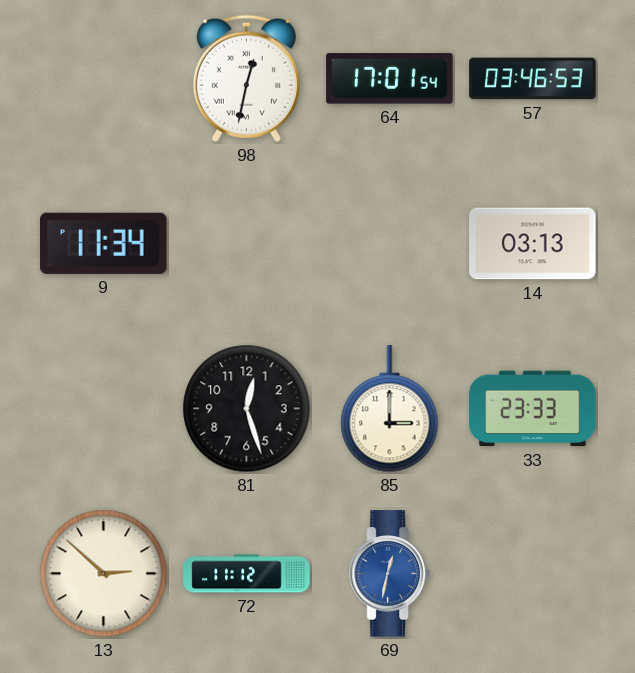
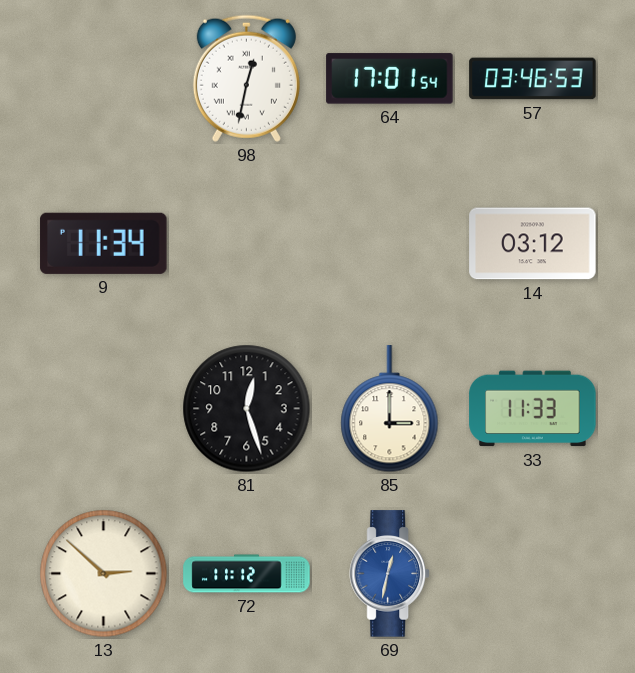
14: 03:13 -> 03:12
33: 23:33 -> 11:33
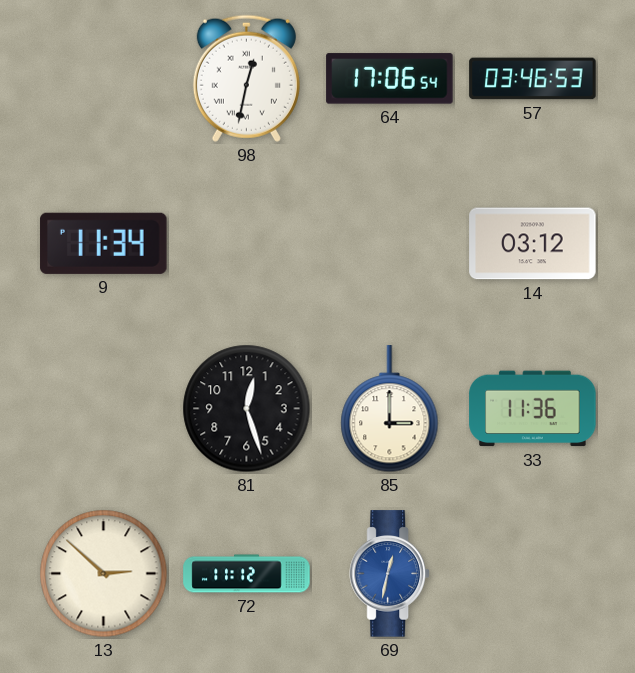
64: 17:01 -> 17:06
33: 11:33 -> 11:36
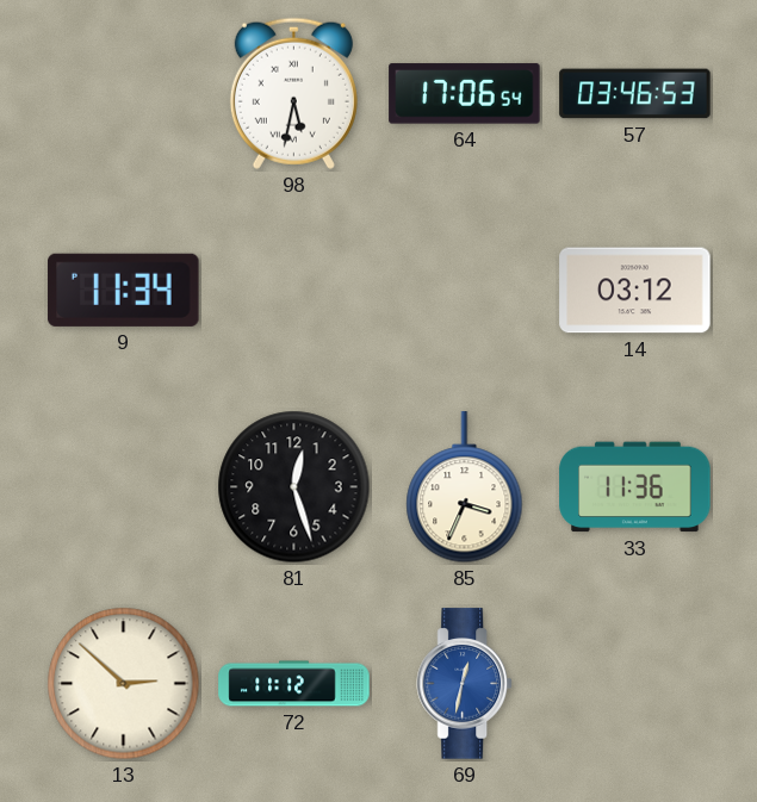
98: 12:32 -> 5:32
85: 3:00 -> 3:34
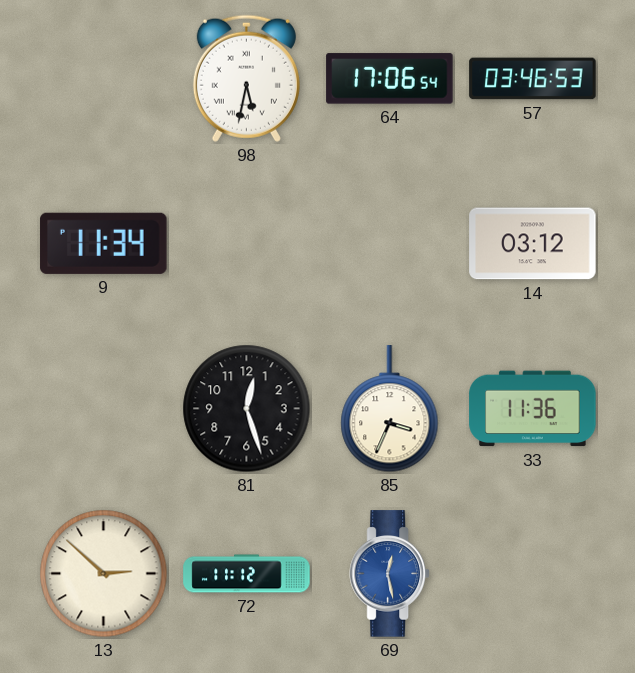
69: 12:32 -> 12:28
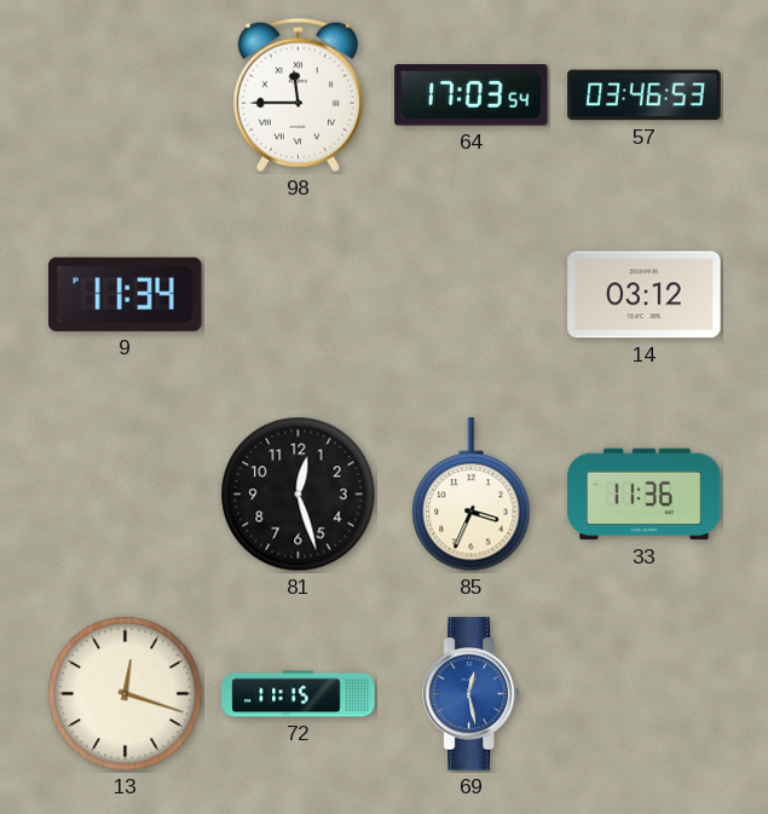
98: 5:32 -> 11:45
64: 17:06 -> 17:03
13: 2:52 -> 12:18
72: 11:12 -> 11:15
